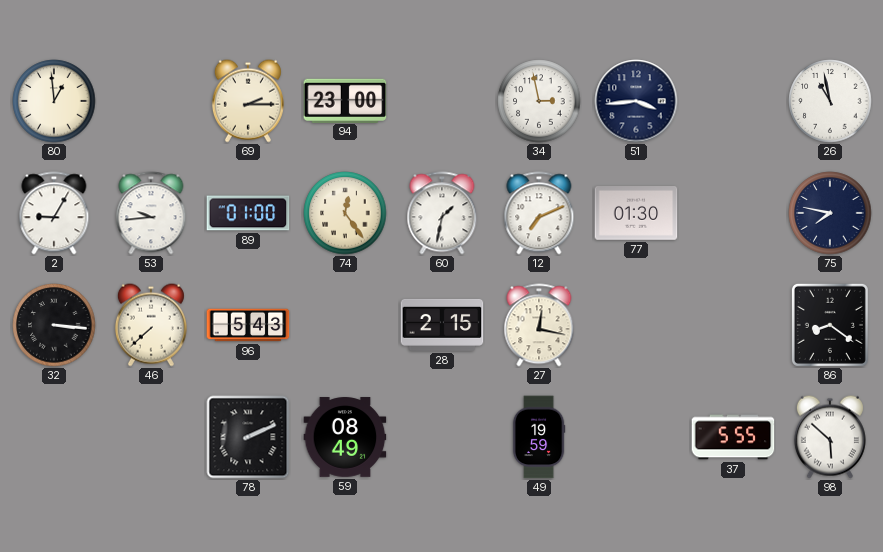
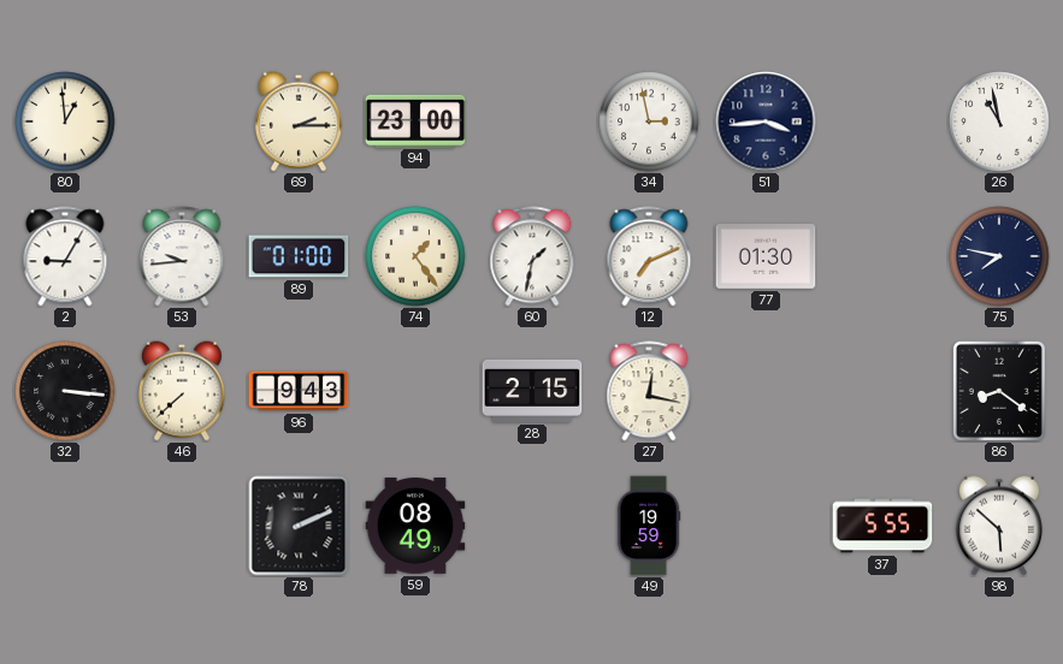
74: 12:24 -> 1:24
96: 5:43 -> 9:43
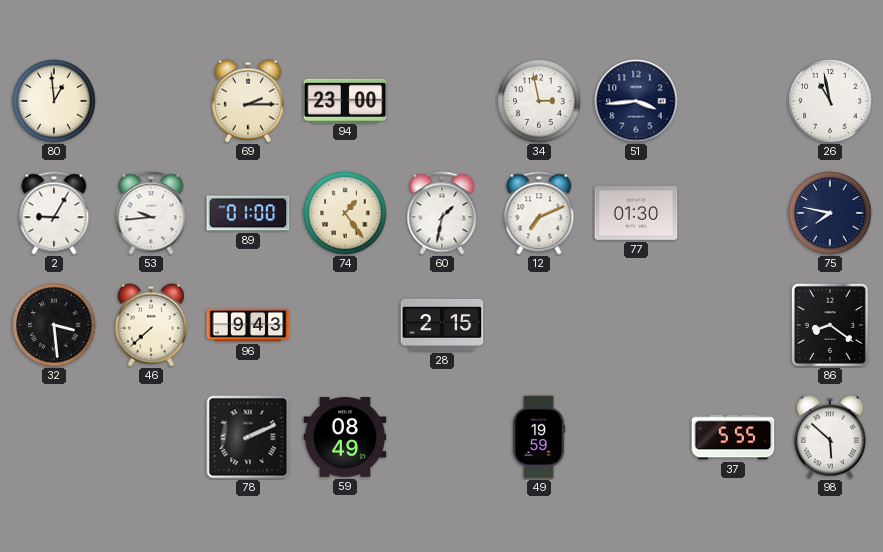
32: 3:16 -> 3:29
27: 12:17 -> none
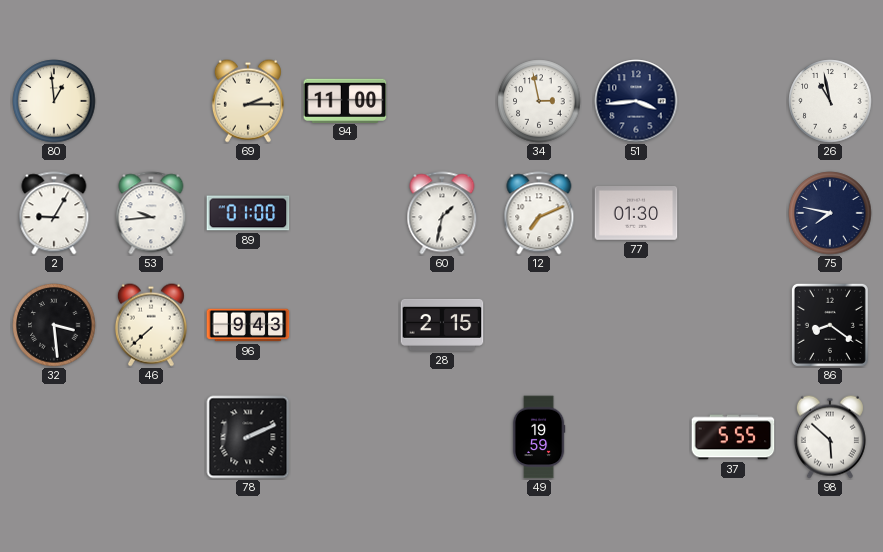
94: 23:00 -> 11:00
74: 1:24 -> none
59: 08:49 -> none
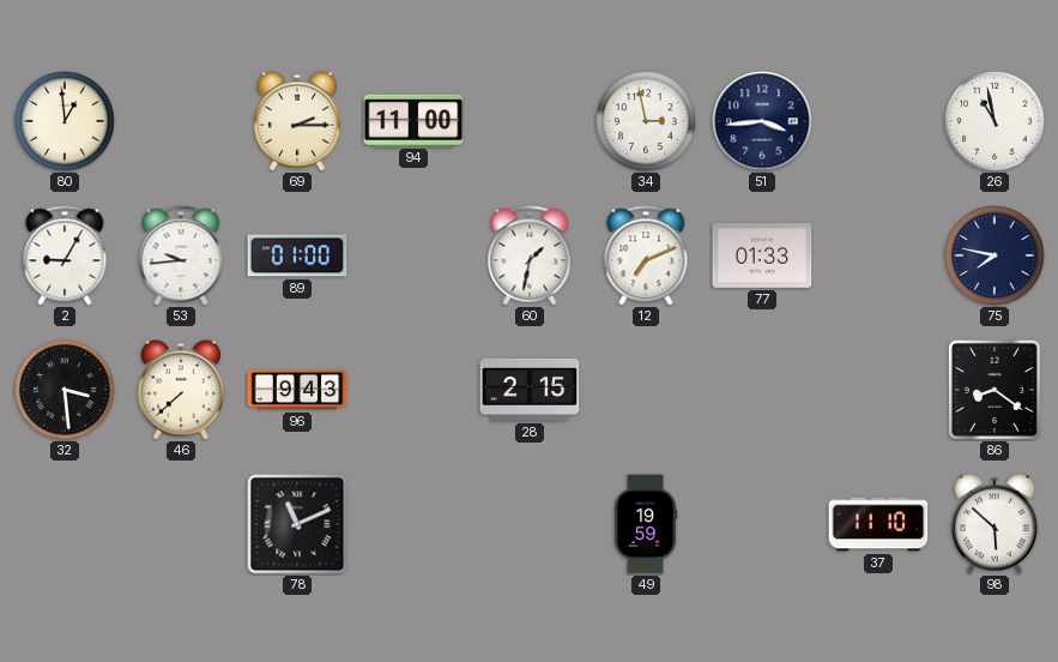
77: 01:30 -> 01:33
78: 2:11 -> 11:11
37: 5:55 -> 11:10
